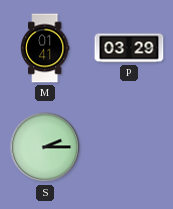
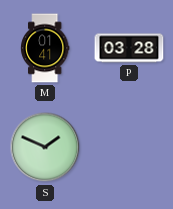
P: 03:29 -> 03:28
S: 2:15 -> 1:49
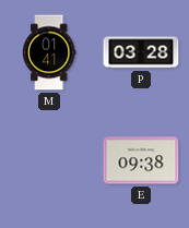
S: 1:49 -> none
E: none -> 09:38
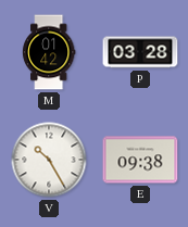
M: 01:41 -> 01:42
V: none -> 10:25
